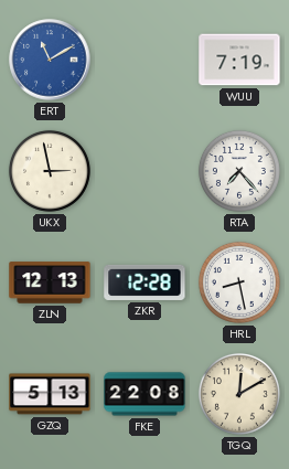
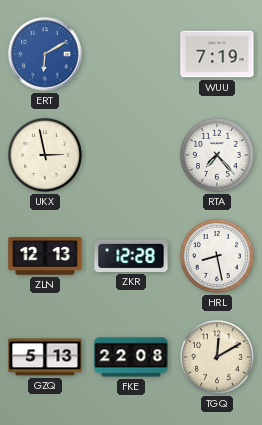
ERT: 11:10 -> 6:10
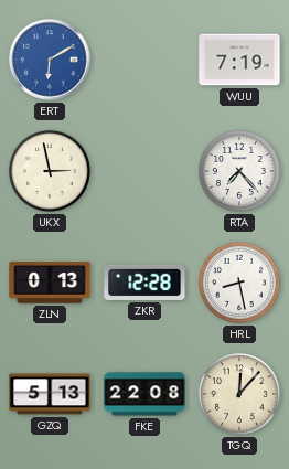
ZLN: 12:13 -> 0:13
TGQ: 12:10 -> 12:07
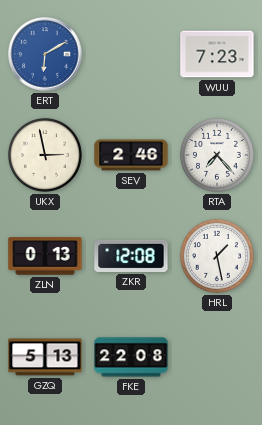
WUU: 7:19 -> 7:23
SEV: none -> 2:46
ZKR: 12:28 -> 12:08
HRL: 8:28 -> 1:28
TGQ: 12:07 -> none
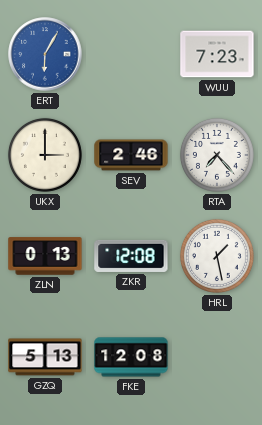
ERT: 6:10 -> 6:05
UKX: 2:58 -> 3:00
FKE: 22:08 -> 12:08
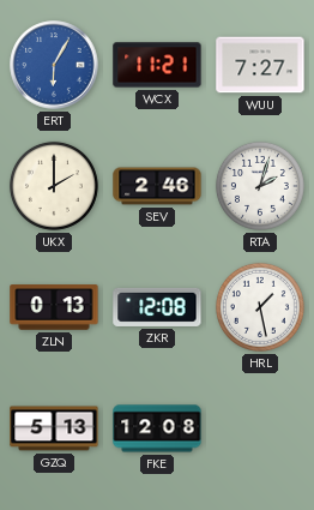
WCX: none -> 11:21
WUU: 7:23 -> 7:27
UKX: 3:00 -> 2:00
RTA: 7:23 -> 2:03
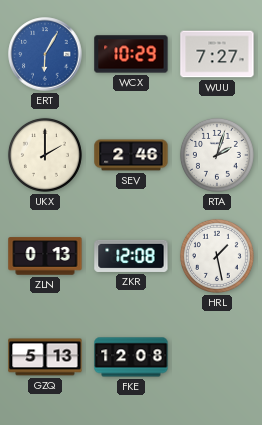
WCX: 11:21 -> 10:29
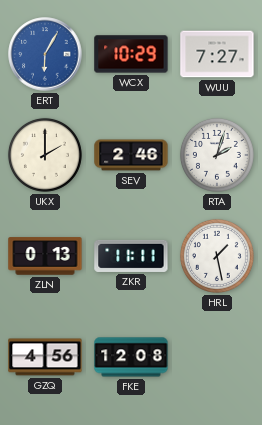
ZKR: 12:08 -> 11:11
GZQ: 5:13 -> 4:56
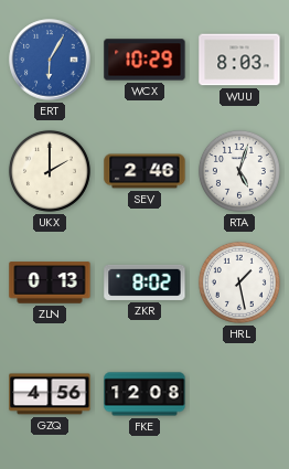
WUU: 7:27 -> 8:03
RTA: 2:03 -> 5:03
ZKR: 11:11 -> 8:02
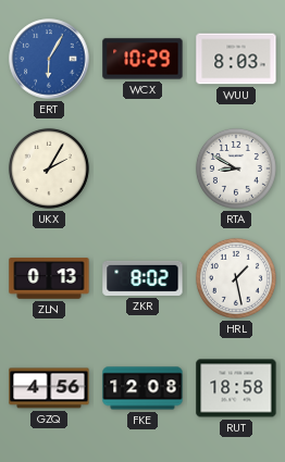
UKX: 2:00 -> 2:05
SEV: 2:46 -> none
RTA: 5:03 -> 8:50
RUT: none -> 18:58
